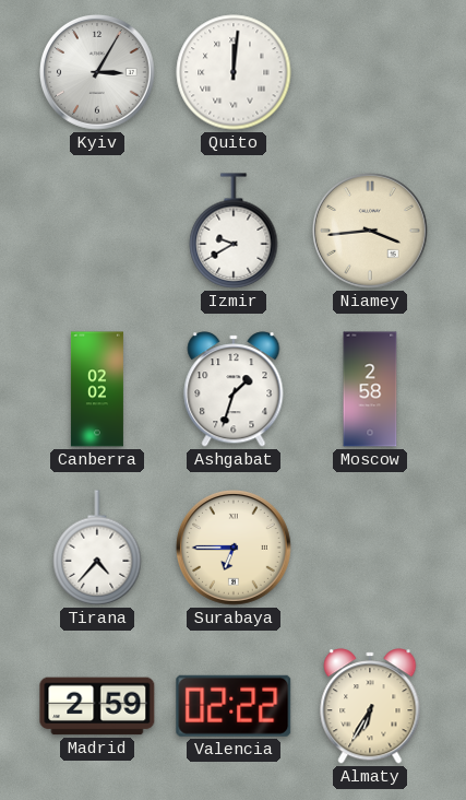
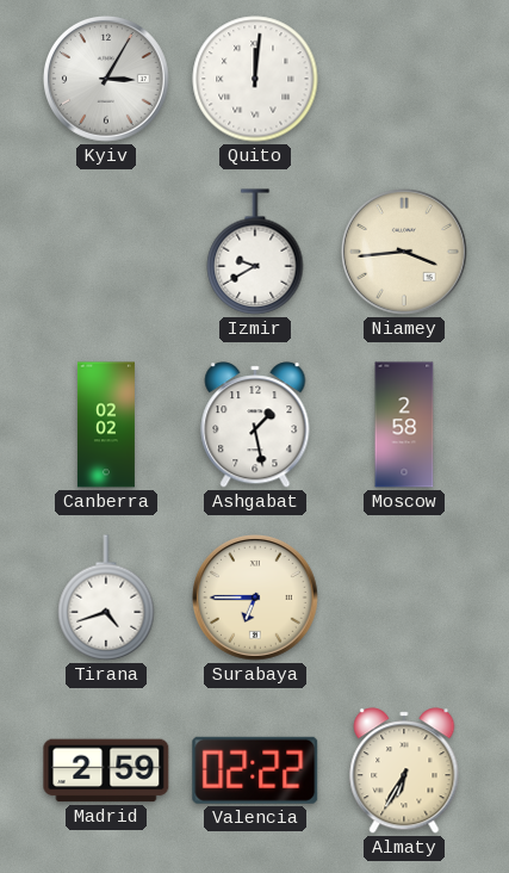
Ashgabat: 1:33 -> 1:28
Tirana: 4:37 -> 4:42
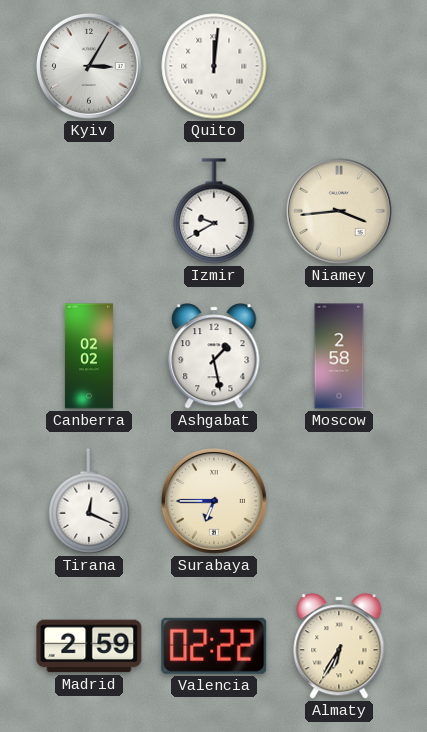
Tirana: 4:42 -> 12:19
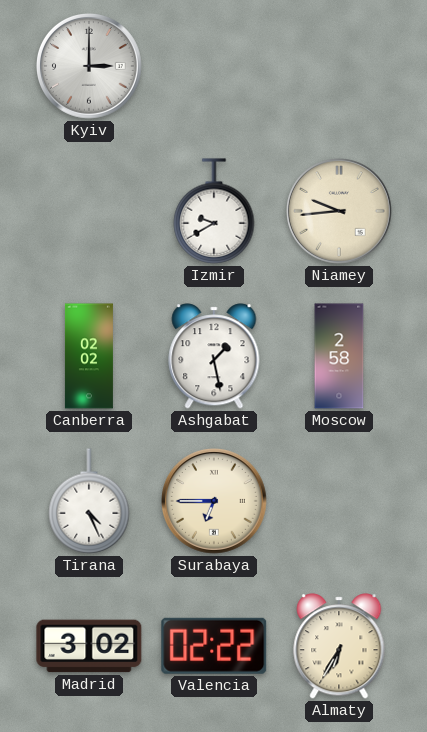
Kyiv: 3:05 -> 3:00
Quito: 12:01 -> none
Niamey: 3:44 -> 9:44
Tirana: 12:19 -> 4:26
Madrid: 2:59 -> 3:02
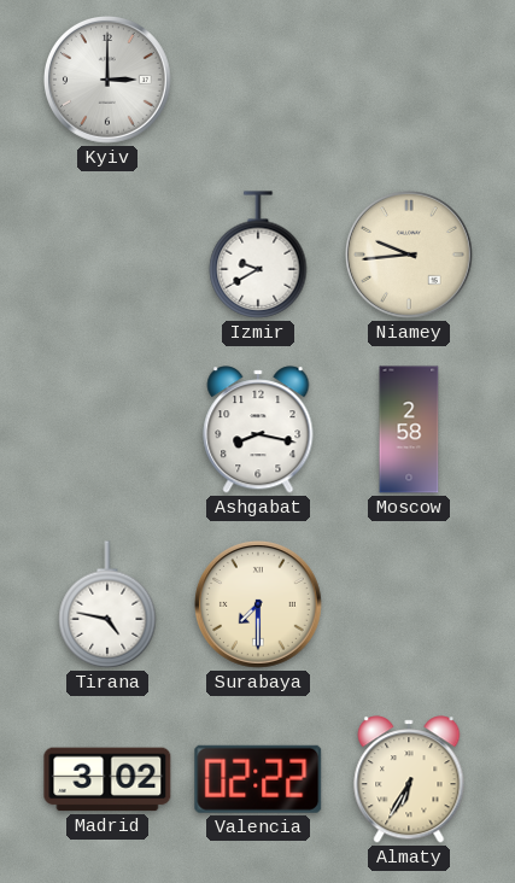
Canberra: 02:02 -> none
Ashgabat: 1:28 -> 8:17
Tirana: 4:26 -> 4:47
Surabaya: 6:45 -> 7:30
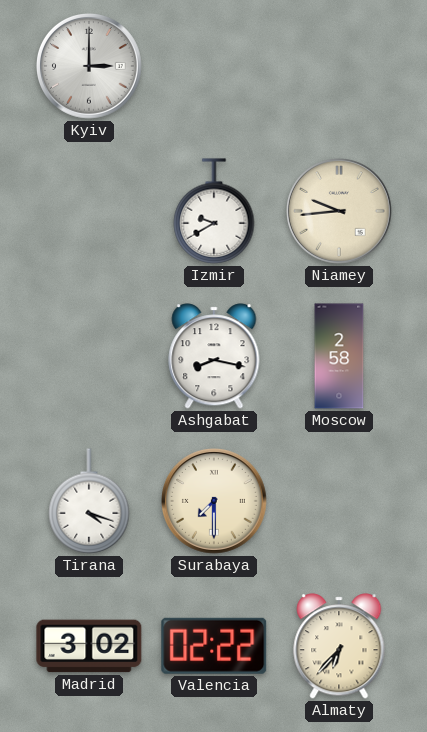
Tirana: 4:47 -> 4:18
Almaty: 6:35 -> 6:37
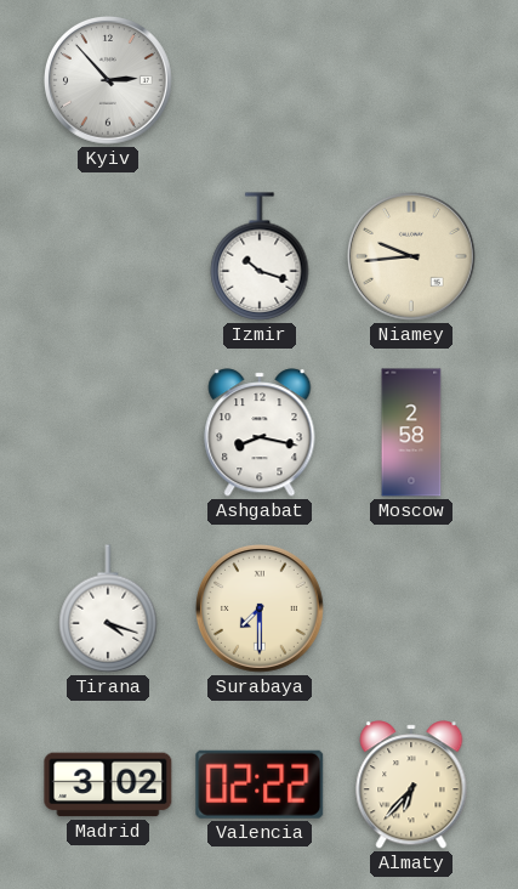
Kyiv: 3:00 -> 2:53
Izmir: 9:40 -> 10:18
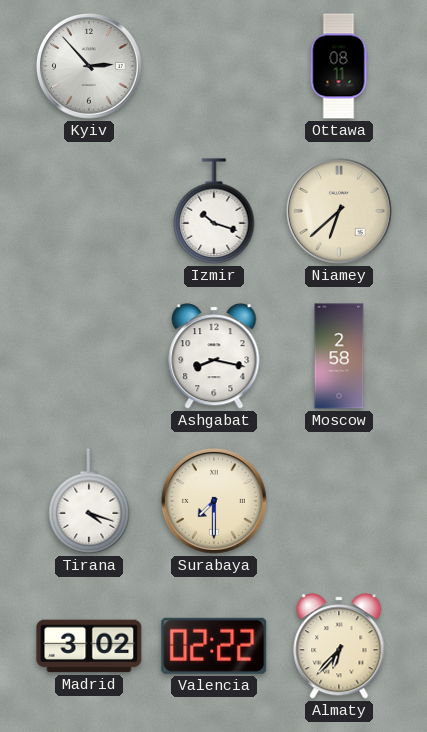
Ottawa: none -> 08:11
Niamey: 9:44 -> 6:38
